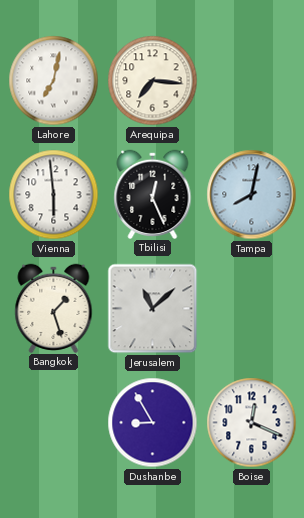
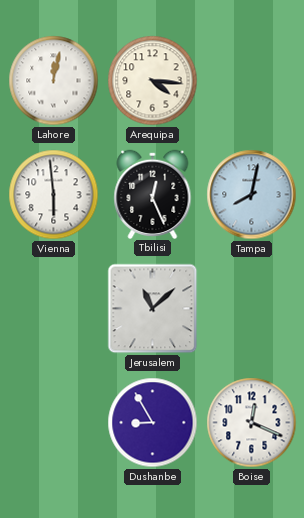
Lahore: 7:02 -> 12:02
Arequipa: 7:16 -> 4:16
Bangkok: 1:27 -> none
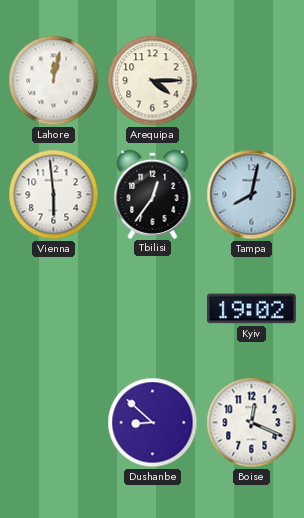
Arequipa: 4:16 -> 4:15
Tbilisi: 12:26 -> 12:36
Jerusalem: 11:08 -> none
Kyiv: none -> 19:02
Dushanbe: 8:55 -> 8:52
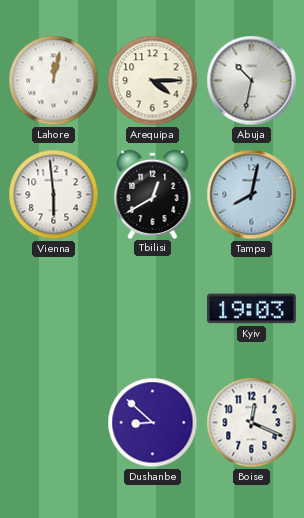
Abuja: none -> 10:32
Tbilisi: 12:36 -> 12:40
Kyiv: 19:02 -> 19:03
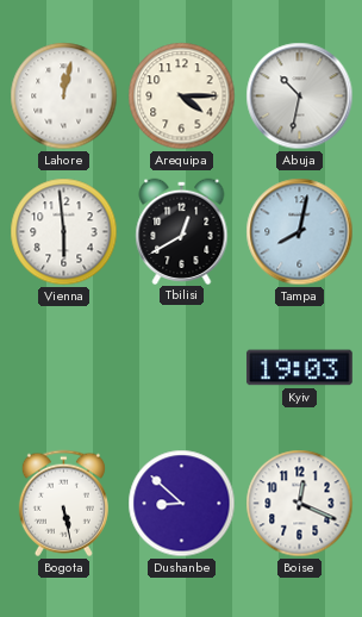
Bogota: none -> 5:28
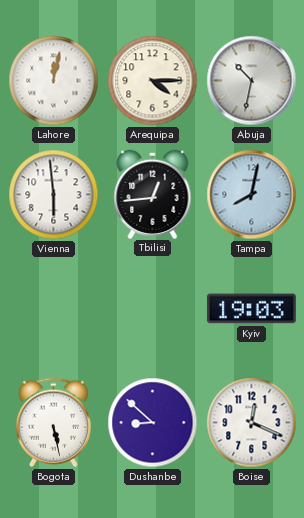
Tbilisi: 12:40 -> 12:44
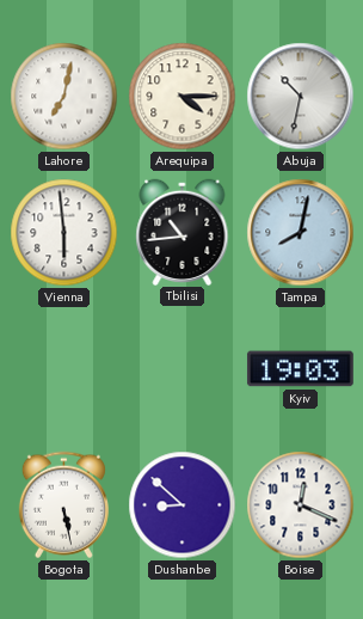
Lahore: 12:02 -> 7:02
Tbilisi: 12:44 -> 10:44
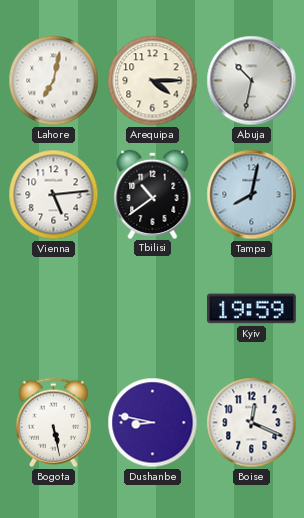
Vienna: 5:59 -> 5:14
Tbilisi: 10:44 -> 10:39
Kyiv: 19:03 -> 19:59
Dushanbe: 8:52 -> 8:47
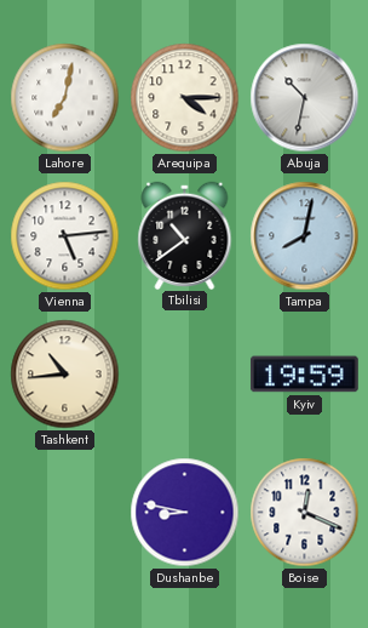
Tashkent: none -> 10:44
Bogota: 5:28 -> none
